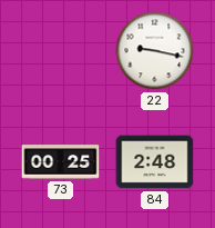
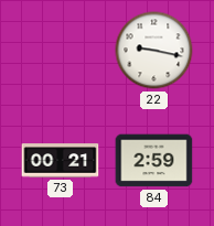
73: 00:25 -> 00:21
84: 2:48 -> 2:59
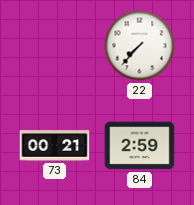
22: 9:17 -> 7:37
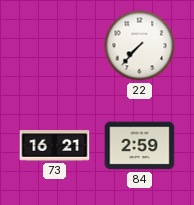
73: 00:21 -> 16:21
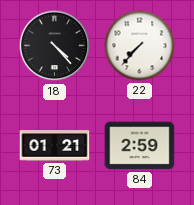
18: none -> 4:23
73: 16:21 -> 01:21
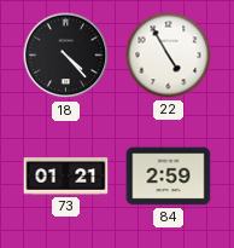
22: 7:37 -> 4:55
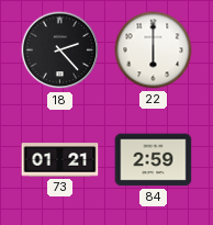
18: 4:23 -> 2:23
22: 4:55 -> 6:00
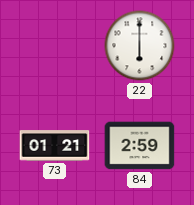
18: 2:23 -> none
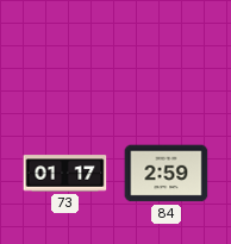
22: 6:00 -> none
73: 01:21 -> 01:17
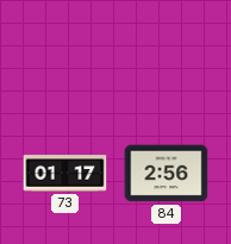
84: 2:59 -> 2:56
